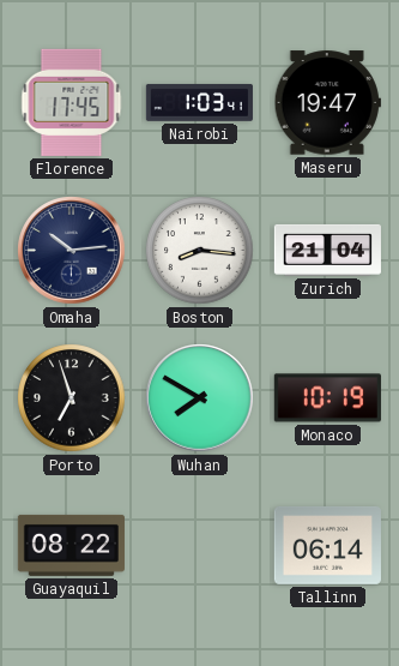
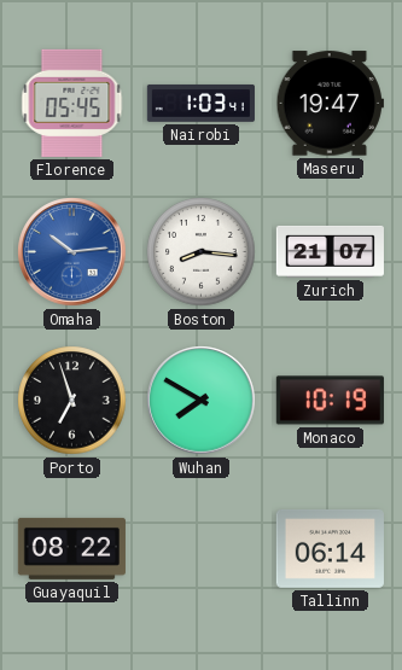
Florence: 17:45 -> 05:45
Omaha dial: navy -> blue
Zurich: 21:04 -> 21:07
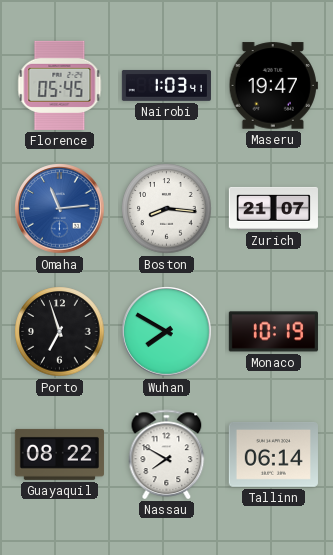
Omaha: 10:14 -> 11:14
Nassau: none -> 7:50
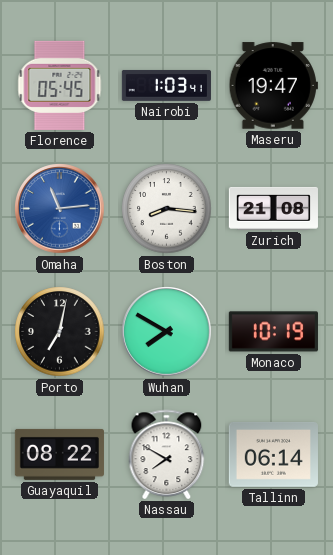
Zurich: 21:07 -> 21:08
Porto: 6:57 -> 7:02
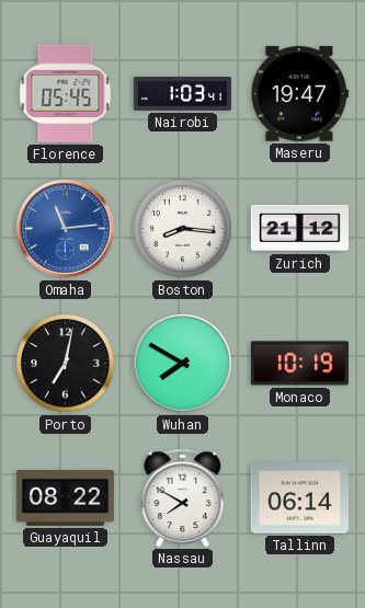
Zurich: 21:08 -> 21:12
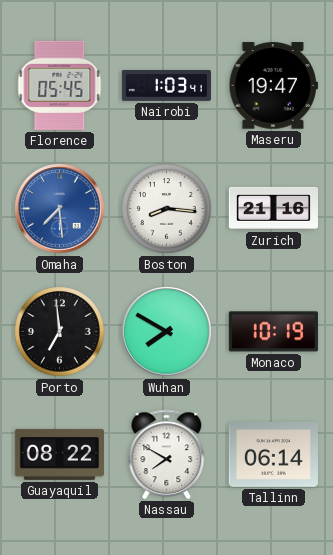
Omaha: 11:14 -> 7:29
Zurich: 21:12 -> 21:16
Porto: 7:02 -> 6:59
